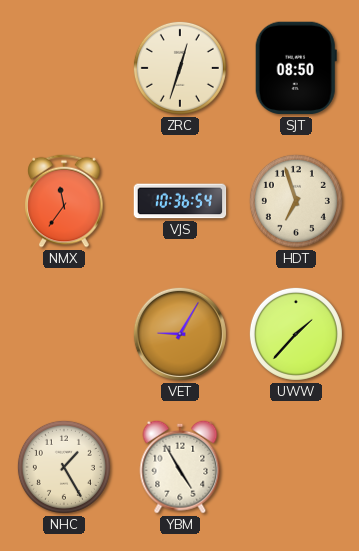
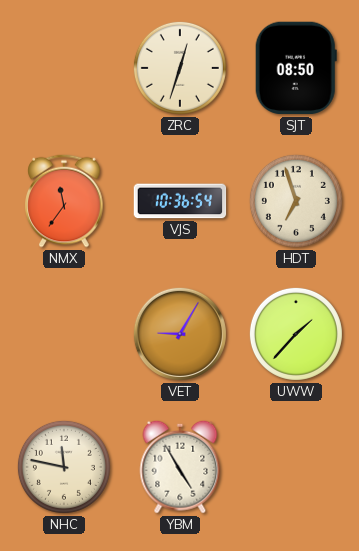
NHC: 1:25 -> 11:47
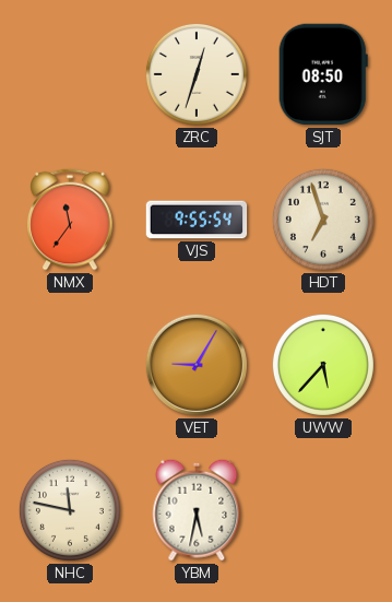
VJS: 10:36 -> 9:55
UWW: 1:37 -> 5:37
YBM: 4:55 -> 5:32
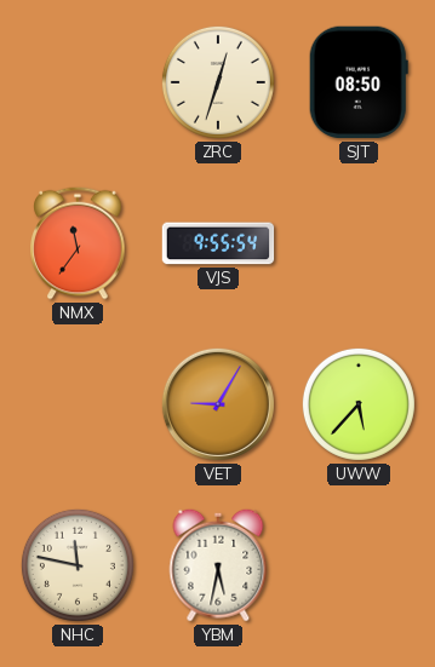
HDT: 6:57 -> none
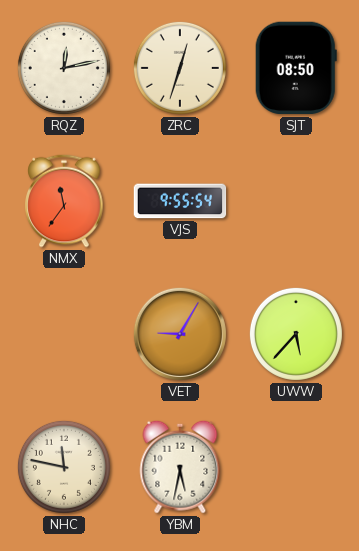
RQZ: none -> 12:13
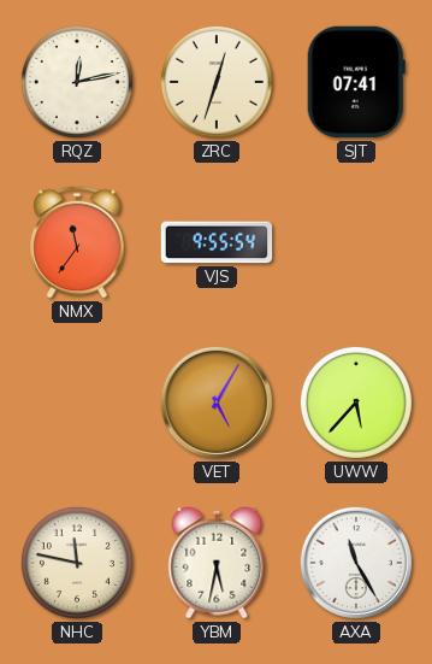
SJT: 08:50 -> 07:41
VET: 9:05 -> 5:05
AXA: none -> 11:25
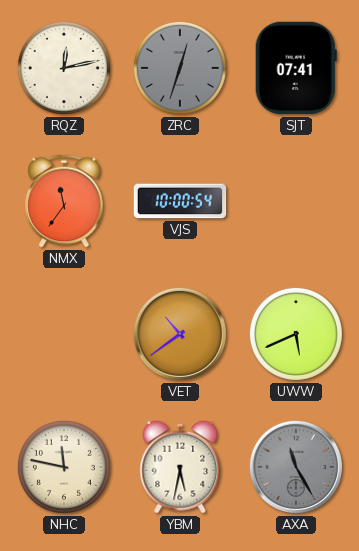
ZRC dial: cream -> grey
VJS: 9:55 -> 10:00
VET: 5:05 -> 10:39
UWW: 5:37 -> 5:41
AXA dial: white -> grey
